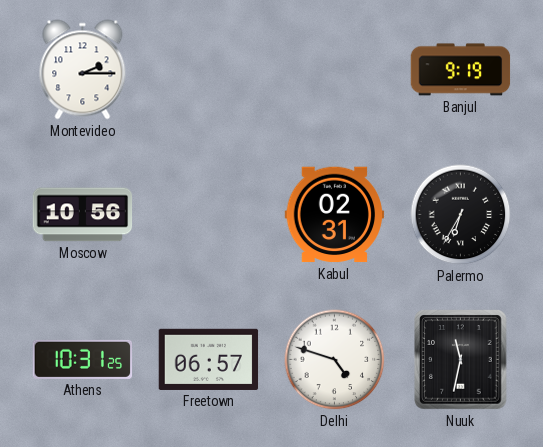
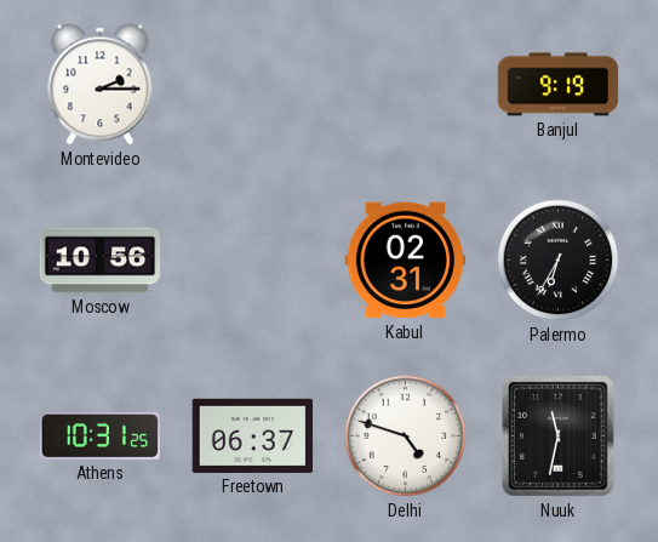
Freetown: 06:57 -> 06:37
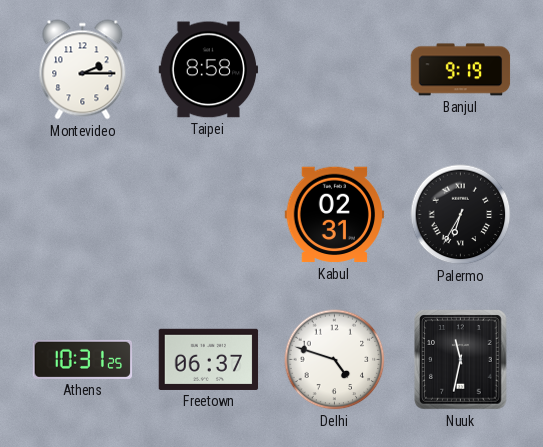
Taipei: none -> 8:58
Moscow: 10:56 -> none
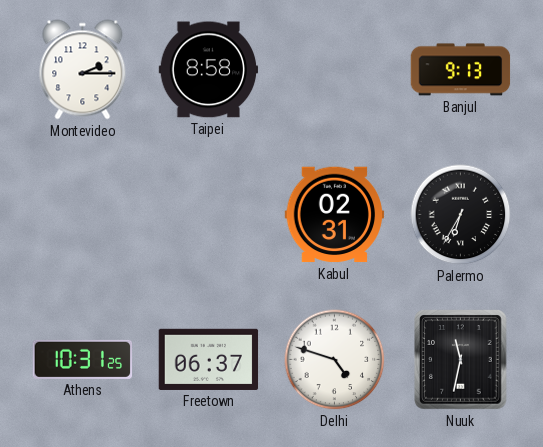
Banjul: 9:19 -> 9:13
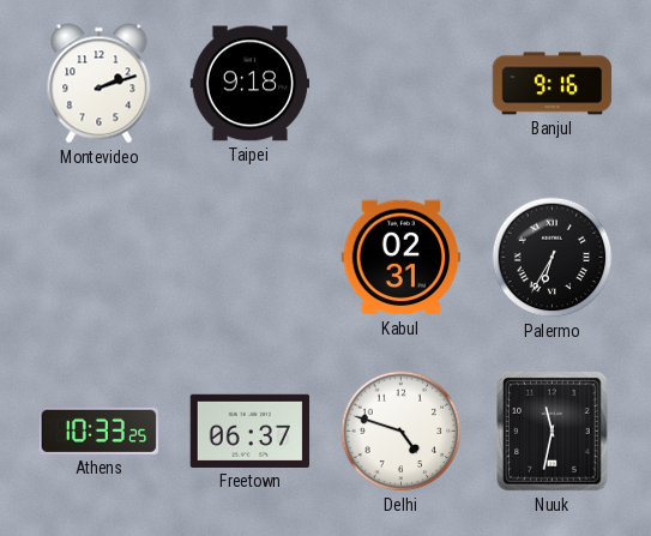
Montevideo: 2:15 -> 2:12
Taipei: 8:58 -> 9:18
Banjul: 9:13 -> 9:16
Athens: 10:31 -> 10:33
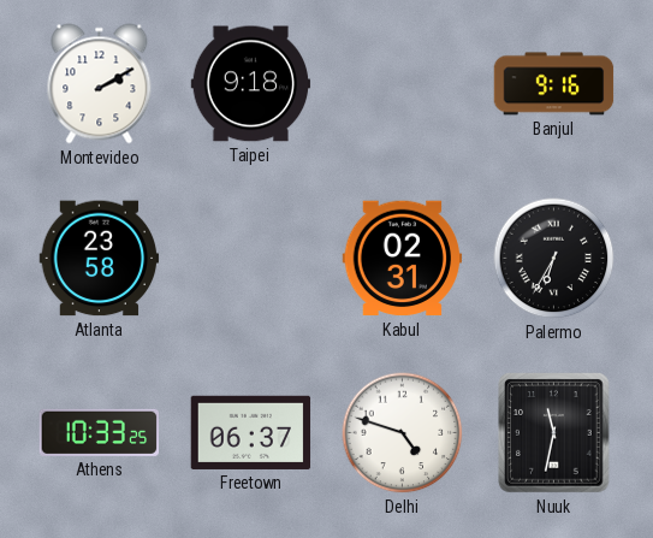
Montevideo: 2:12 -> 2:10
Atlanta: none -> 23:58
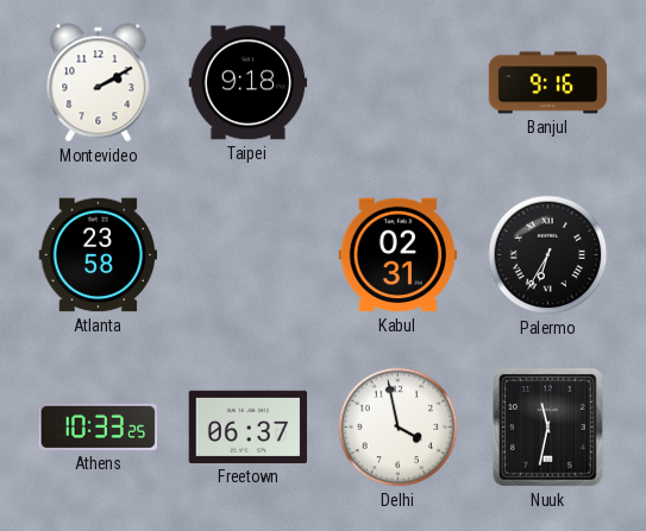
Delhi: 4:48 -> 3:58
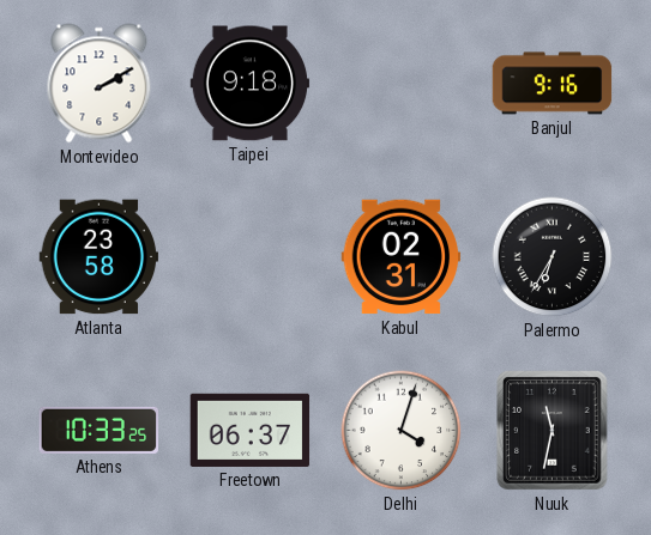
Delhi: 3:58 -> 4:03
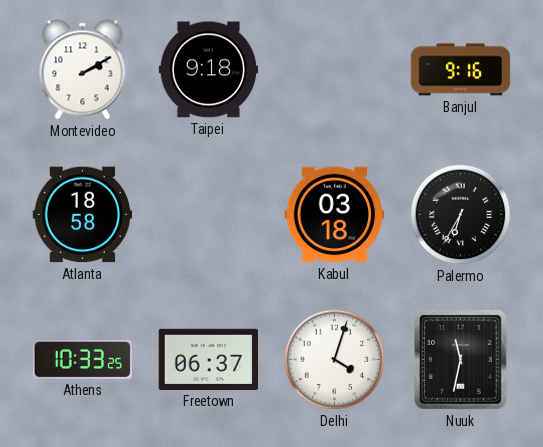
Atlanta: 23:58 -> 18:58
Kabul: 02:31 -> 03:18
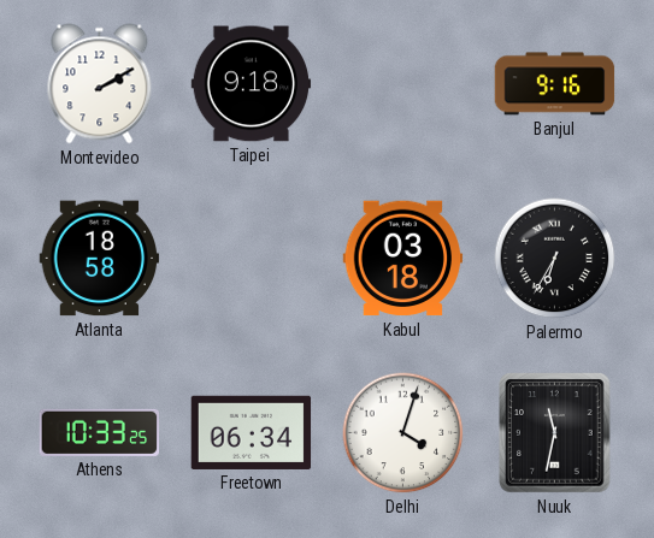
Freetown: 06:37 -> 06:34
